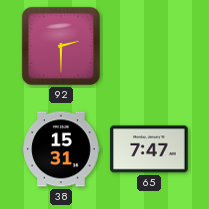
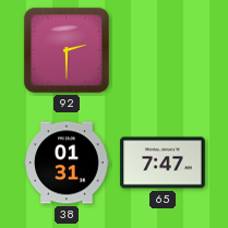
38: 15:31 -> 01:31
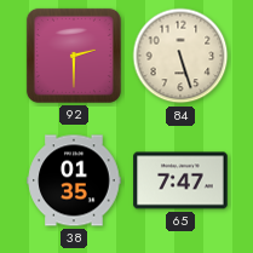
84: none -> 5:27
38: 01:31 -> 01:35
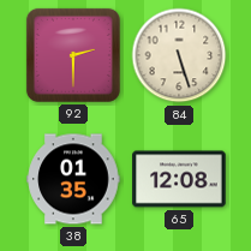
65: 7:47 -> 12:08
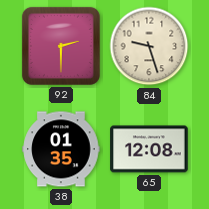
84: 5:27 -> 9:27
